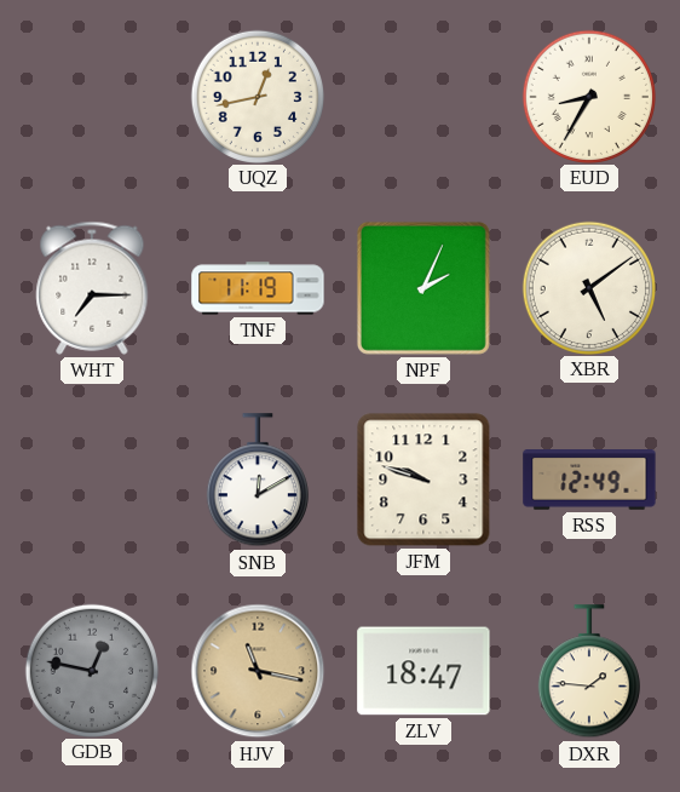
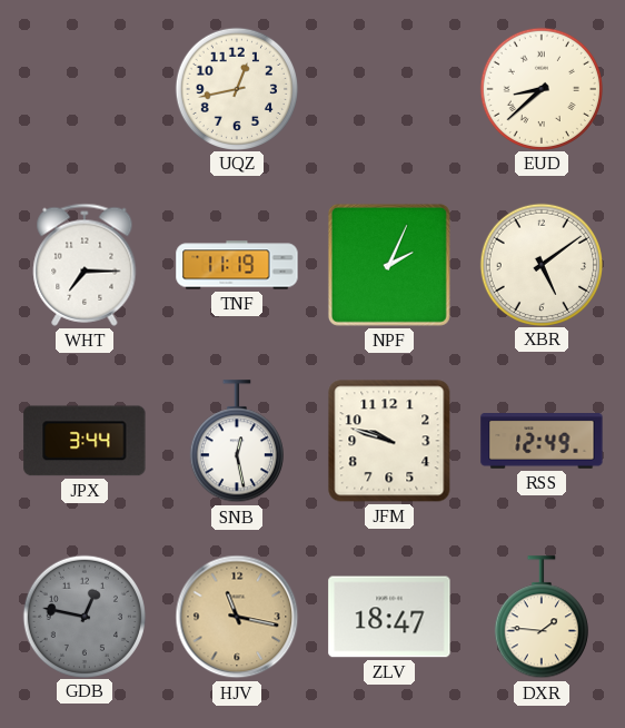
EUD: 8:35 -> 8:38
JPX: none -> 3:44
SNB: 12:10 -> 12:28
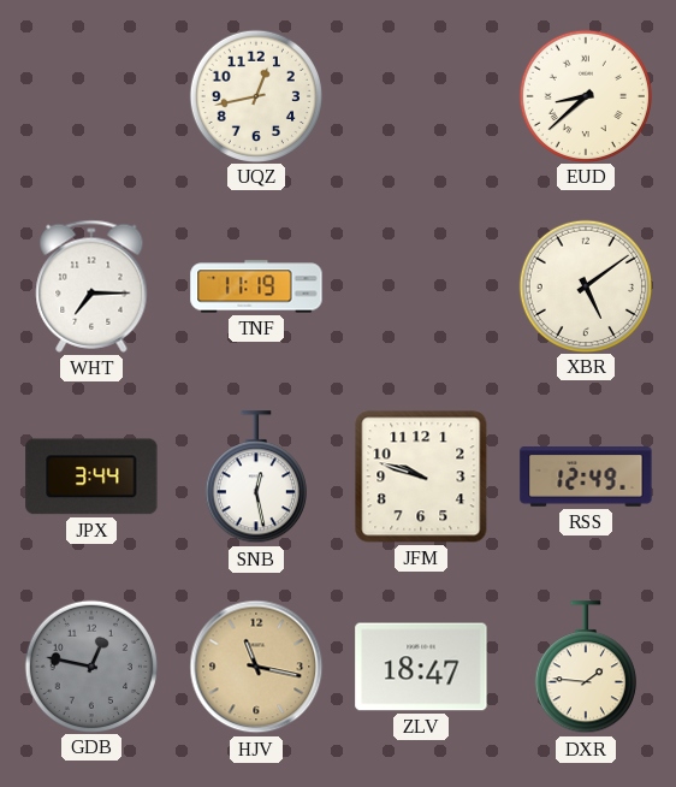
NPF: 2:04 -> none
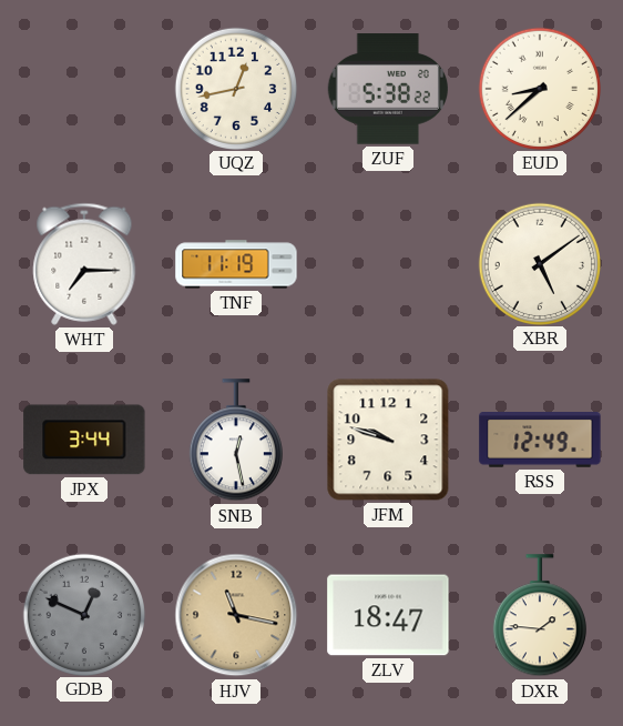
ZUF: none -> 5:38
GDB: 12:47 -> 12:49
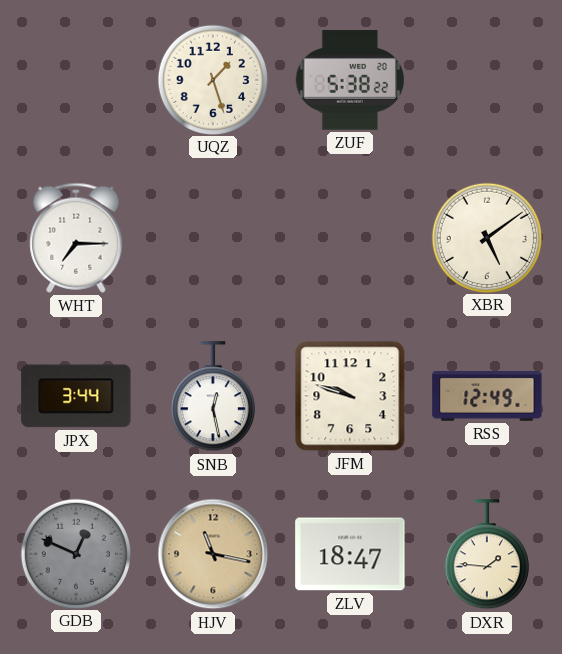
UQZ: 12:43 -> 1:27
EUD: 8:38 -> none
TNF: 11:19 -> none
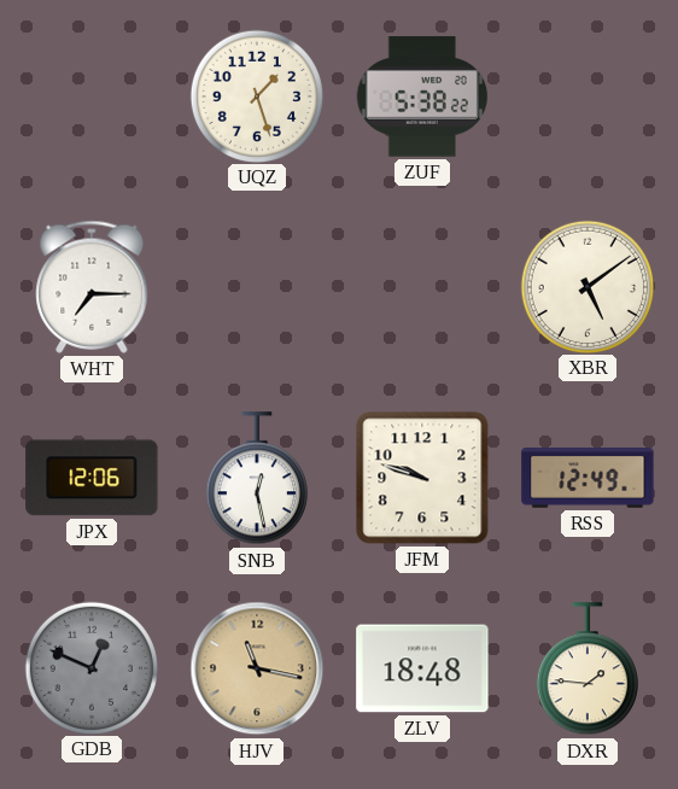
JPX: 3:44 -> 12:06
ZLV: 18:47 -> 18:48
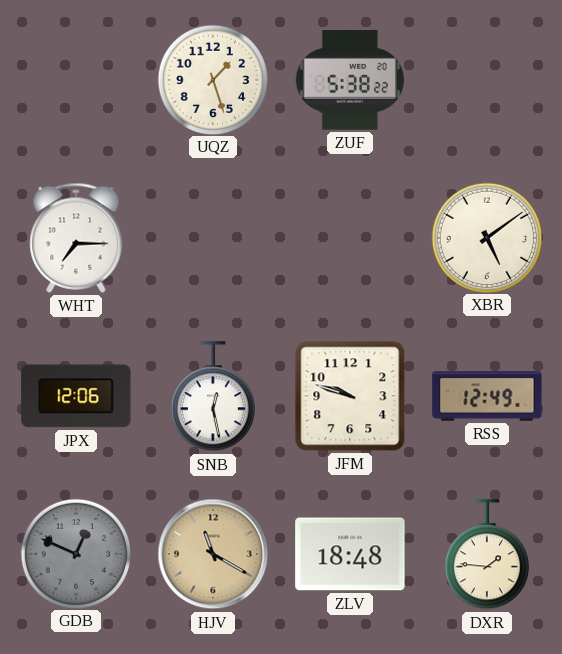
HJV: 11:17 -> 11:20
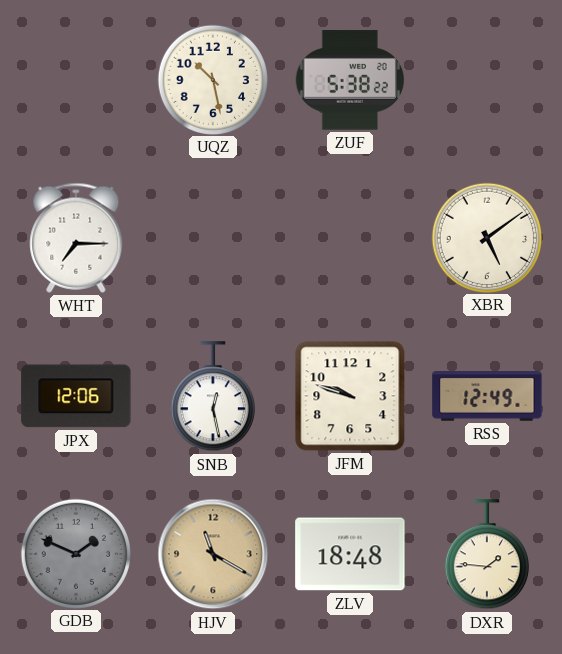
UQZ: 1:27 -> 10:28
GDB: 12:49 -> 1:49
